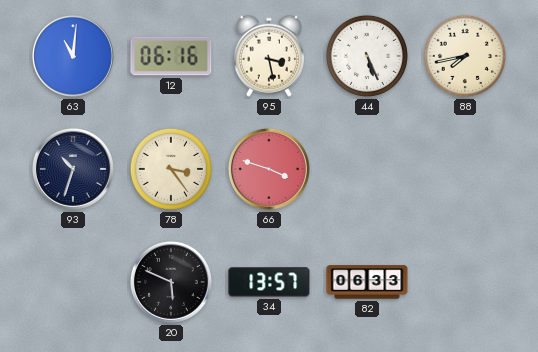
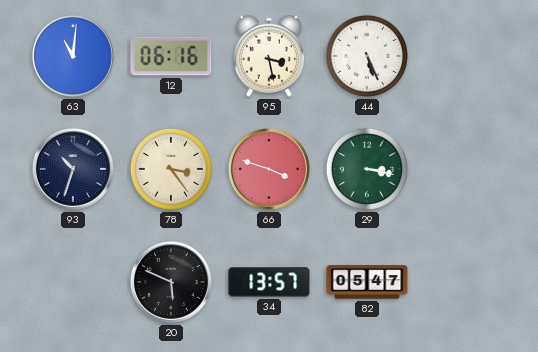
88: 7:43 -> none
29: none -> 3:17
82: 06:33 -> 05:47
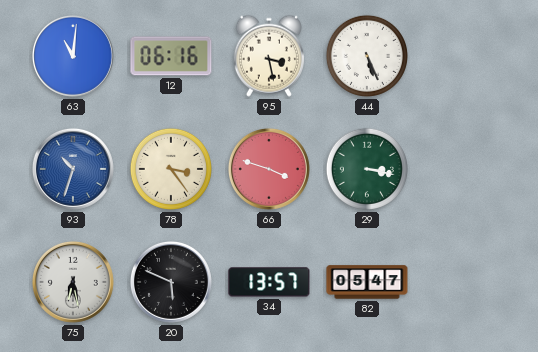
93 dial: navy -> blue
75: none -> 6:28
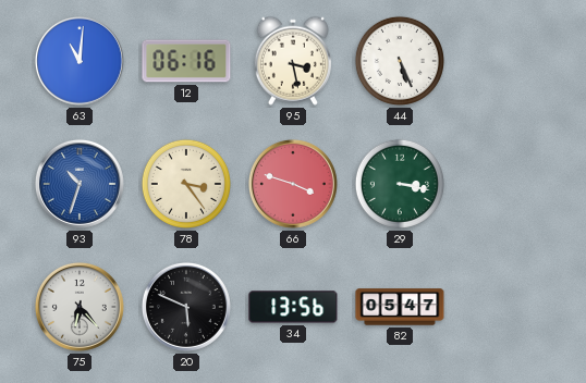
75: 6:28 -> 6:23
34: 13:57 -> 13:56
